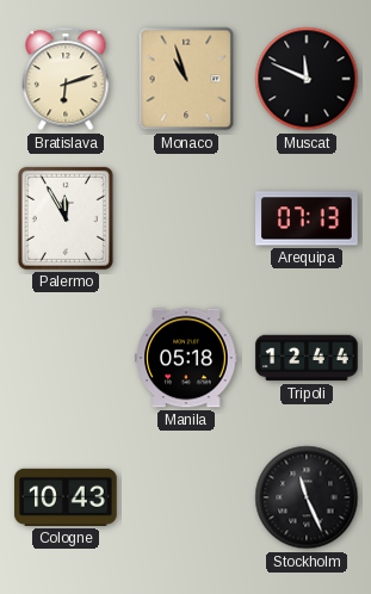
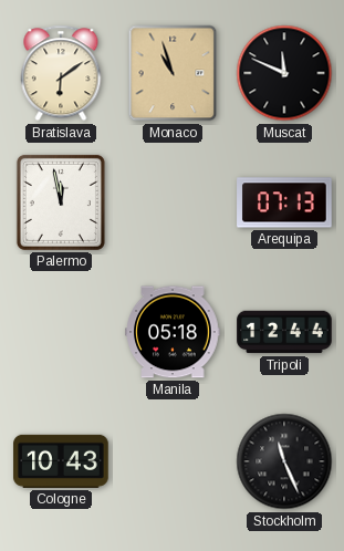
Bratislava: 6:12 -> 6:09
Palermo: 11:55 -> 11:58
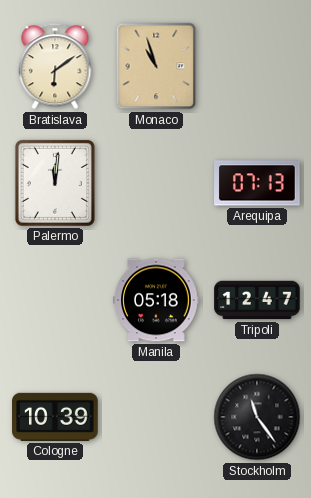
Muscat: 11:49 -> none
Palermo: 11:58 -> 12:01
Tripoli: 12:44 -> 12:47
Cologne: 10:43 -> 10:39
Stockholm: 11:26 -> 11:24
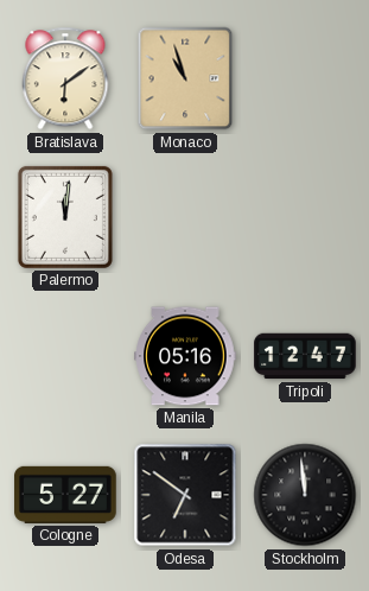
Arequipa: 07:13 -> none
Manila: 05:18 -> 05:16
Cologne: 10:39 -> 5:27
Odesa: none -> 6:51
Stockholm: 11:24 -> 11:59
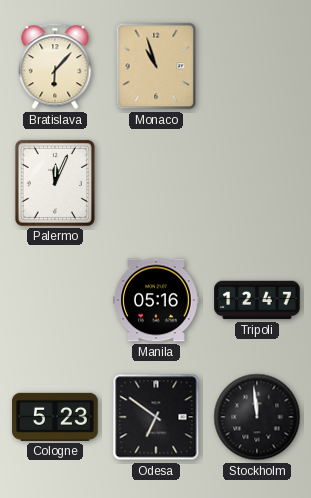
Bratislava: 6:09 -> 6:07
Palermo: 12:01 -> 12:04
Cologne: 5:27 -> 5:23
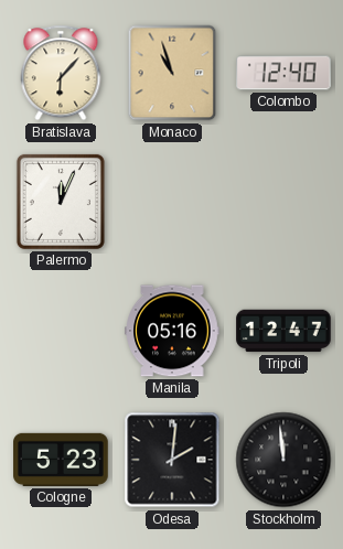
Colombo: none -> 12:40
Odesa: 6:51 -> 2:01
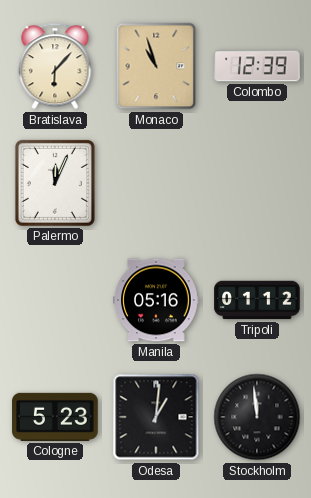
Colombo: 12:40 -> 12:39
Tripoli: 12:47 -> 01:12
Odesa: 2:01 -> 1:01
